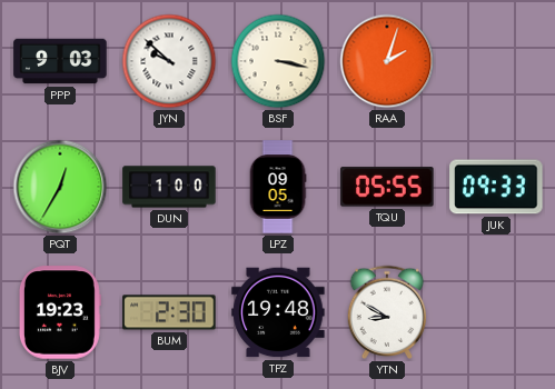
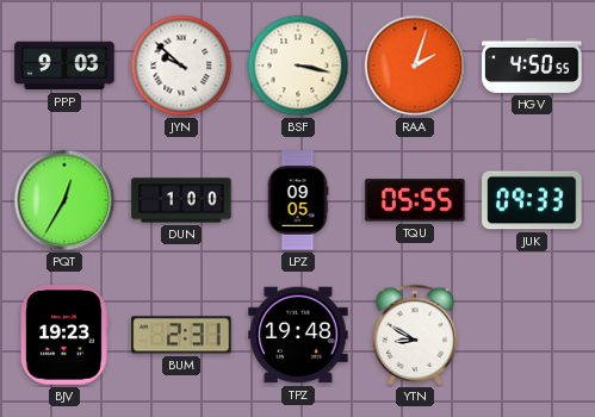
HGV: none -> 4:50
BUM: 2:30 -> 2:31
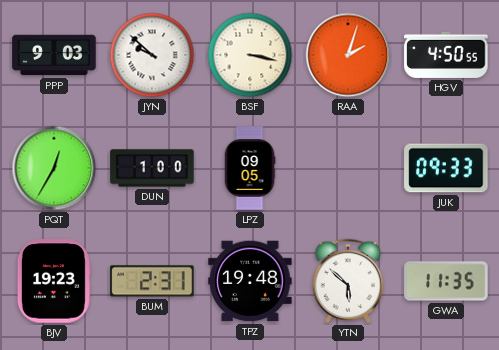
TQU: 05:55 -> none
YTN: 8:50 -> 5:52
GWA: none -> 11:35
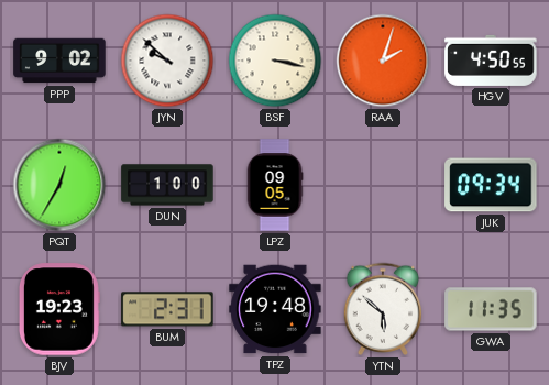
PPP: 9:03 -> 9:02
JUK: 09:33 -> 09:34
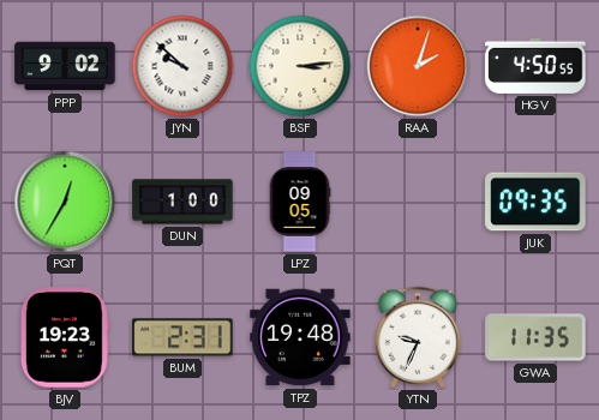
BSF: 3:17 -> 3:14
JUK: 09:34 -> 09:35
YTN: 5:52 -> 9:34
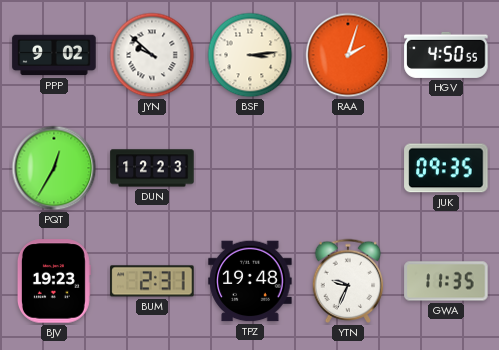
DUN: 1:00 -> 12:23
LPZ: 09:05 -> none
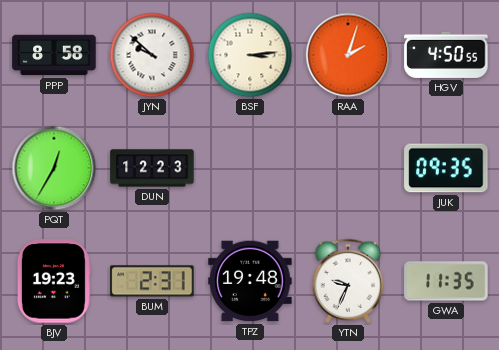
PPP: 9:02 -> 8:58
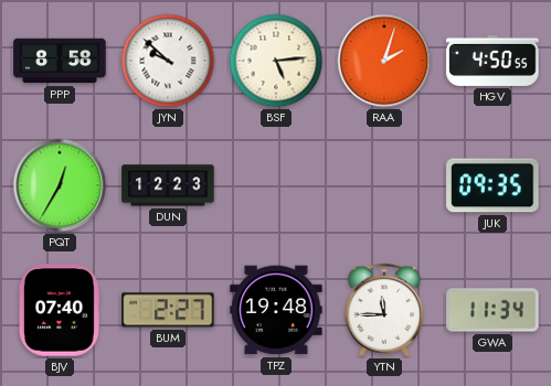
BSF: 3:14 -> 5:14
BJV: 19:23 -> 07:40
BUM: 2:31 -> 2:27
YTN: 9:34 -> 11:45
GWA: 11:35 -> 11:34
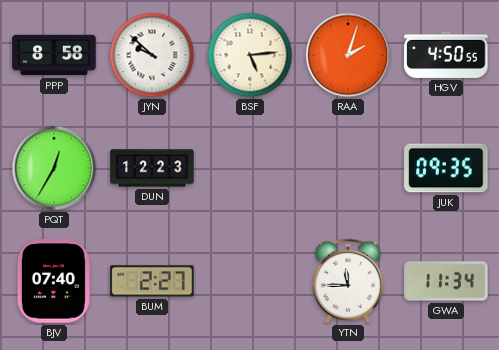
TPZ: 19:48 -> none
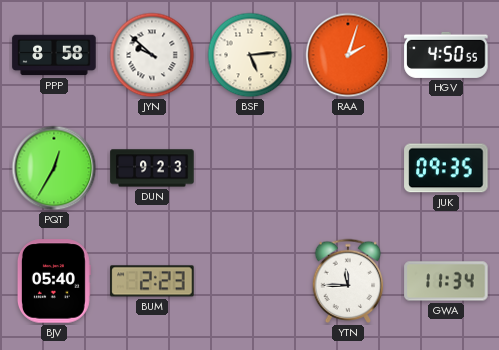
DUN: 12:23 -> 9:23
BJV: 07:40 -> 05:40
BUM: 2:27 -> 2:23
